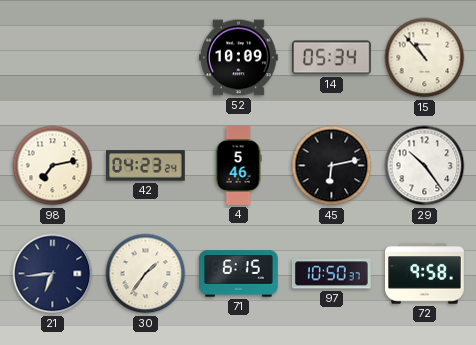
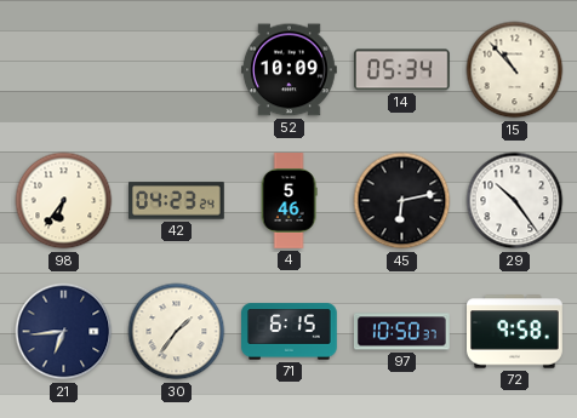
98: 7:13 -> 6:36
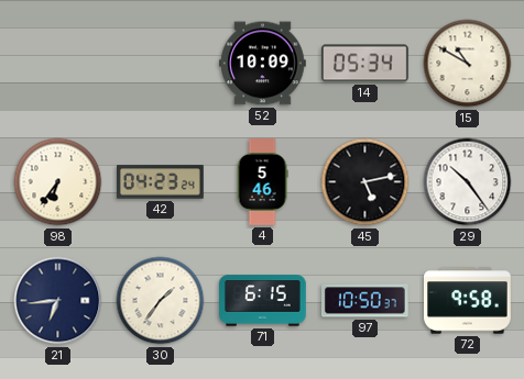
15: 10:53 -> 10:50
45: 6:13 -> 5:13
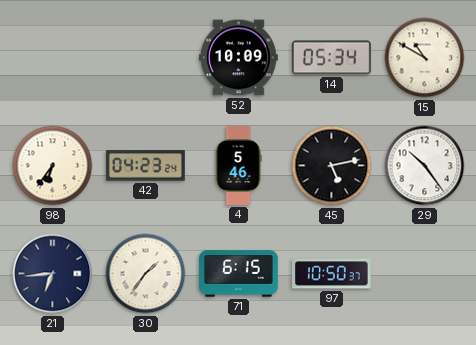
72: 9:58 -> none
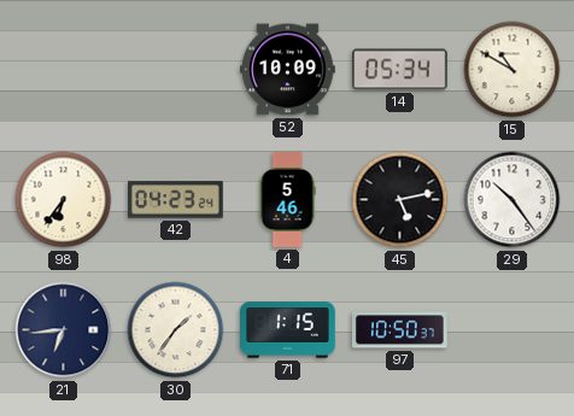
71: 6:15 -> 1:15
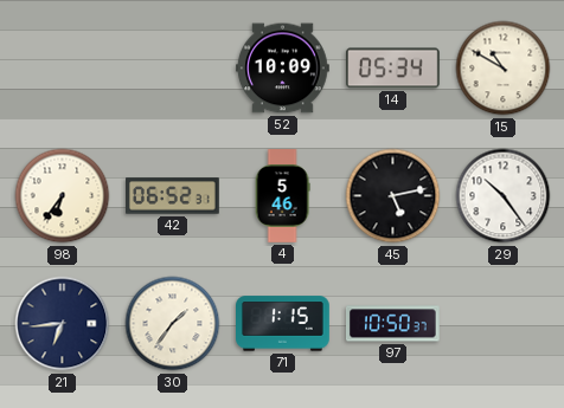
42: 04:23 -> 06:52
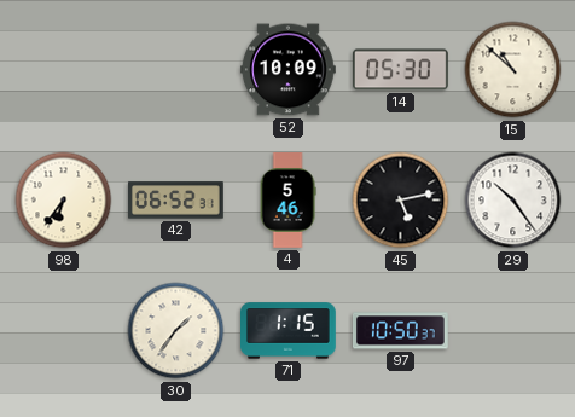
14: 05:34 -> 05:30
15: 10:50 -> 10:52
21: 6:44 -> none
